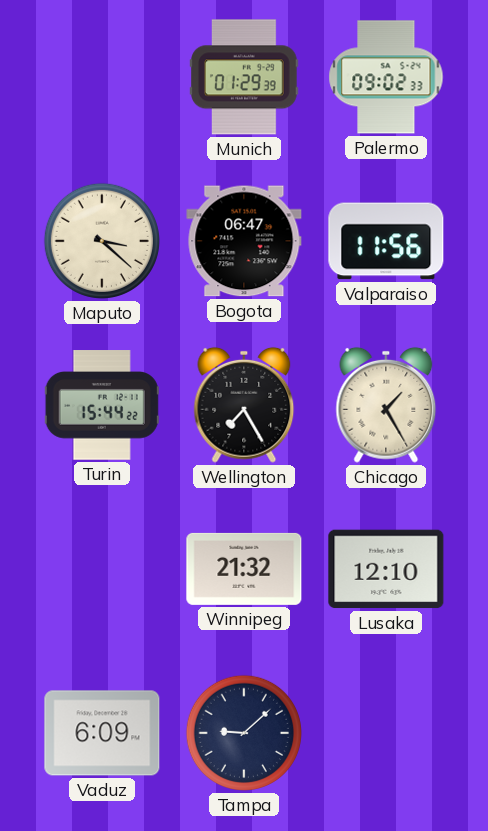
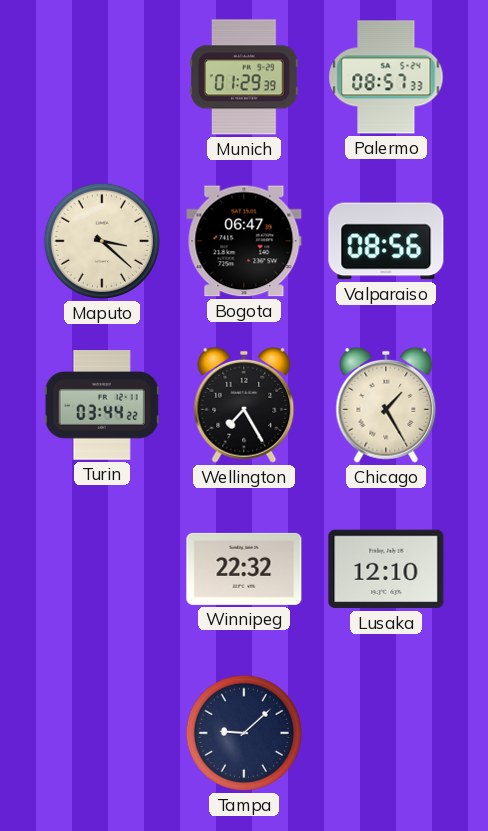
Palermo: 09:02 -> 08:57
Valparaiso: 11:56 -> 08:56
Turin: 15:44 -> 03:44
Winnipeg: 21:32 -> 22:32
Vaduz: 6:09 -> none
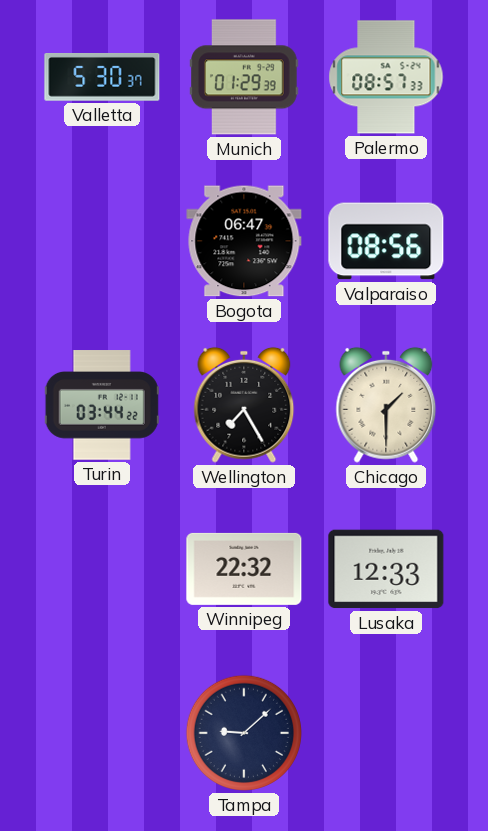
Valletta: none -> 5:30
Maputo: 3:22 -> none
Chicago: 1:25 -> 1:30
Lusaka: 12:10 -> 12:33
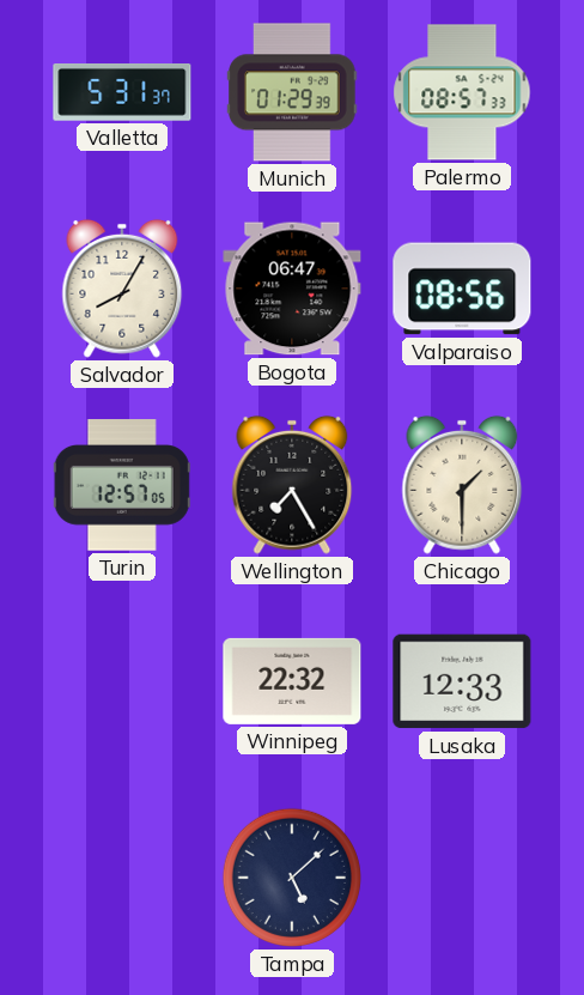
Valletta: 5:30 -> 5:31
Salvador: none -> 8:05
Turin: 03:44 -> 12:57
Tampa: 9:08 -> 5:08
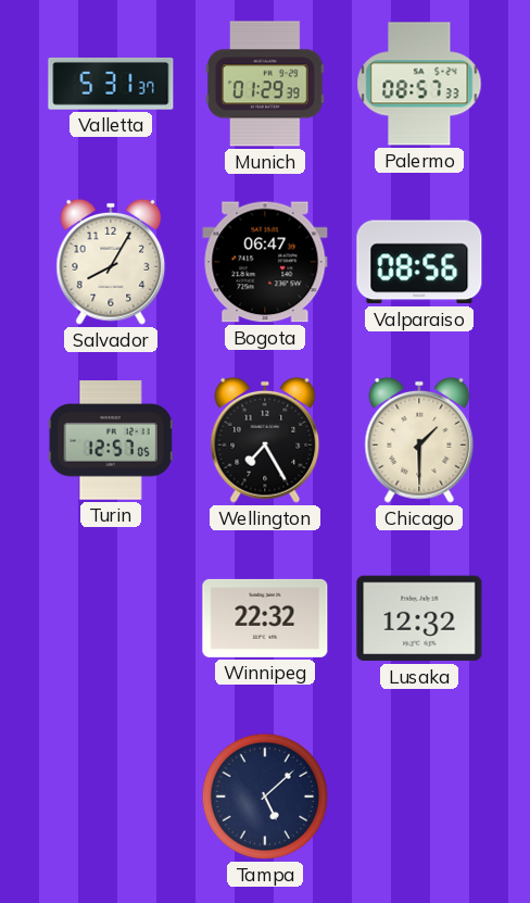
Lusaka: 12:33 -> 12:32
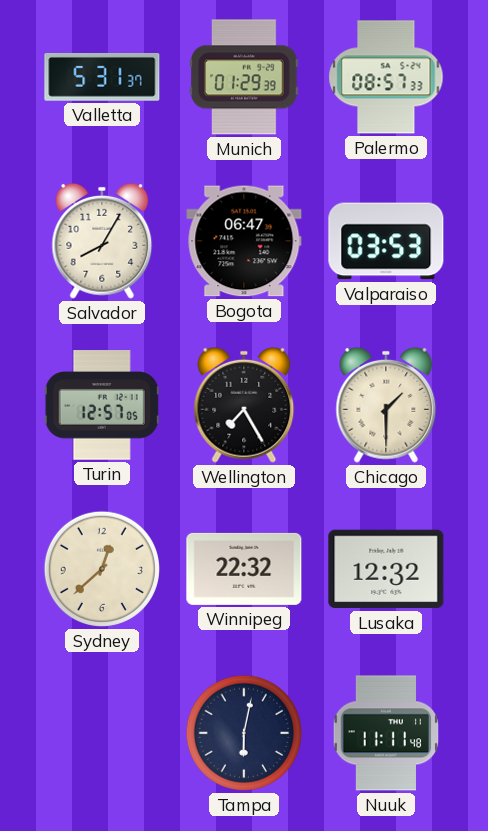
Valparaiso: 08:56 -> 03:53
Sydney: none -> 12:38
Tampa: 5:08 -> 6:02
Nuuk: none -> 11:11
